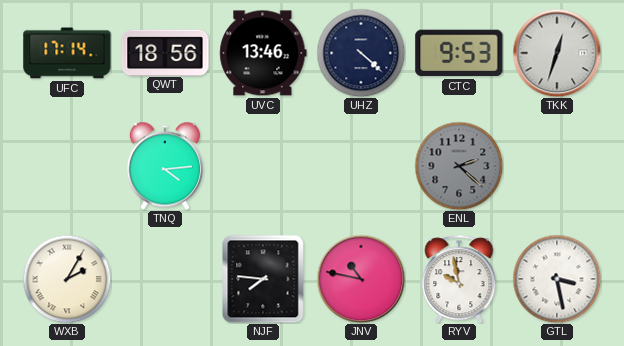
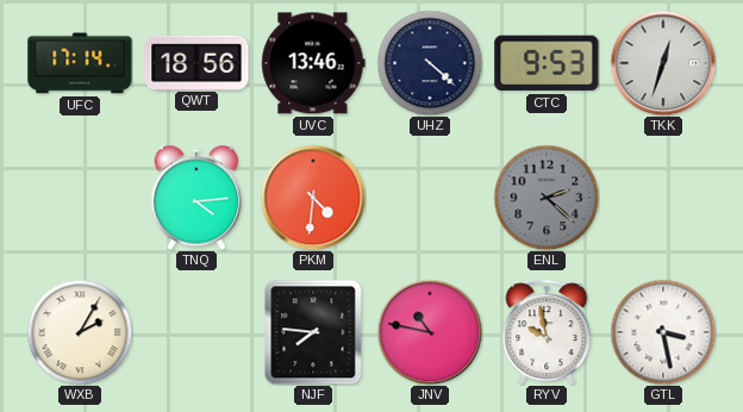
PKM: none -> 4:31
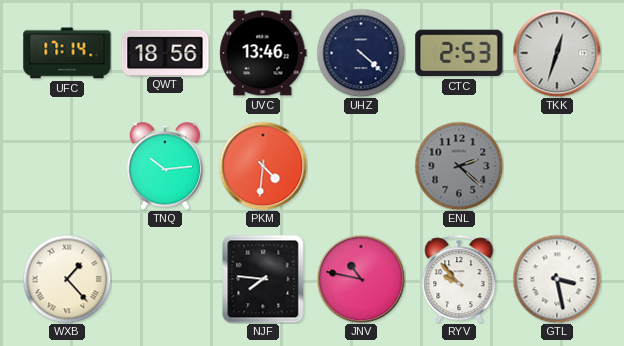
CTC: 9:53 -> 2:53
TNQ: 4:14 -> 10:14
WXB: 2:05 -> 1:23
RYV: 9:58 -> 9:53
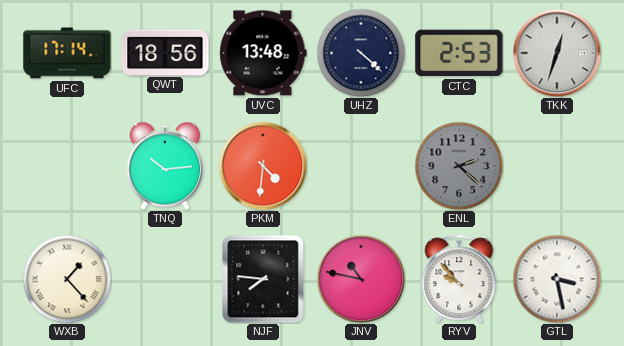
UVC: 13:46 -> 13:48
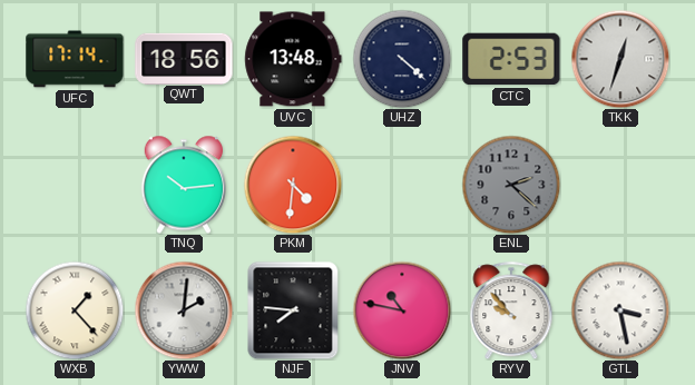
YWW: none -> 2:01
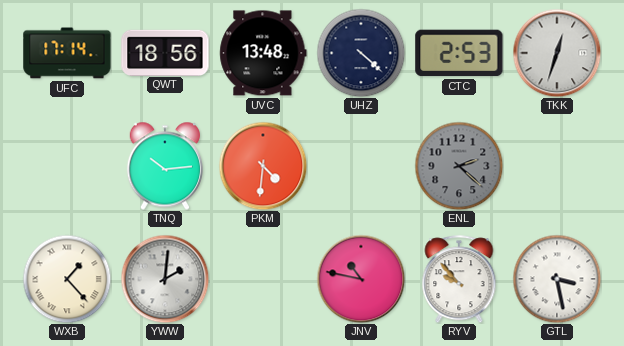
NJF: 7:46 -> none
